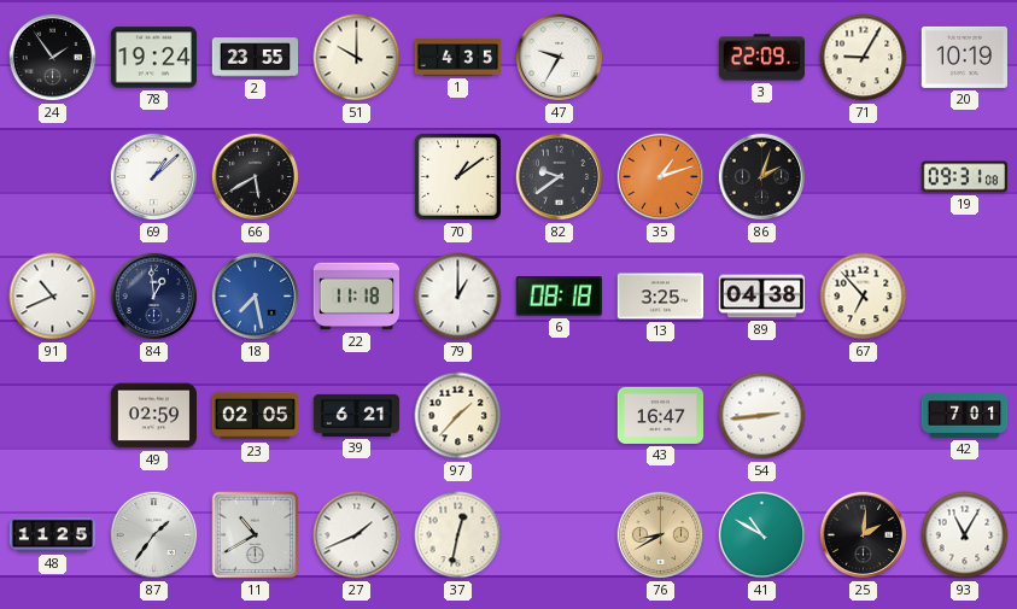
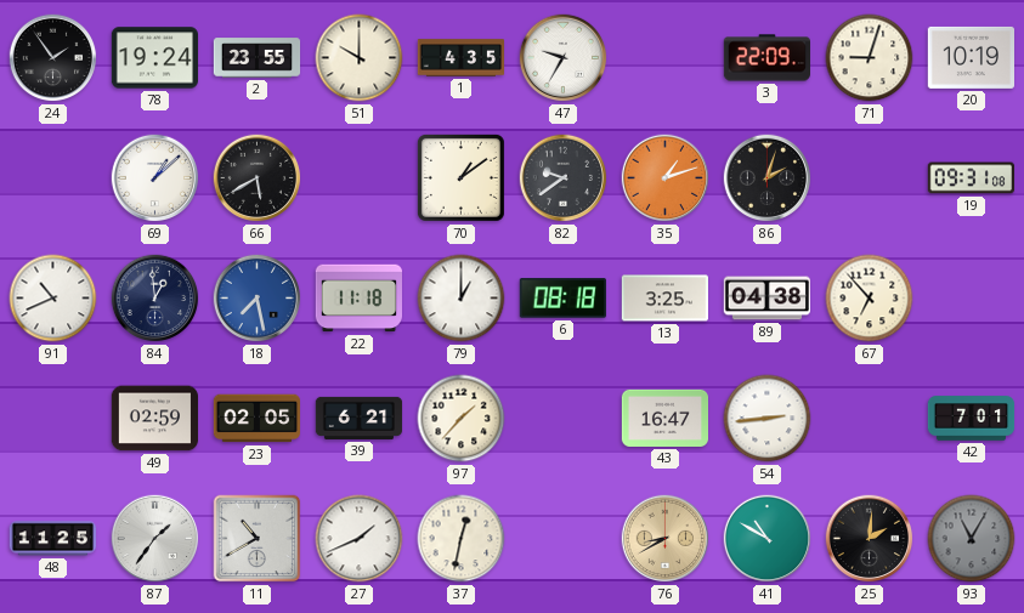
71: 9:05 -> 9:03
93 dial: white -> grey
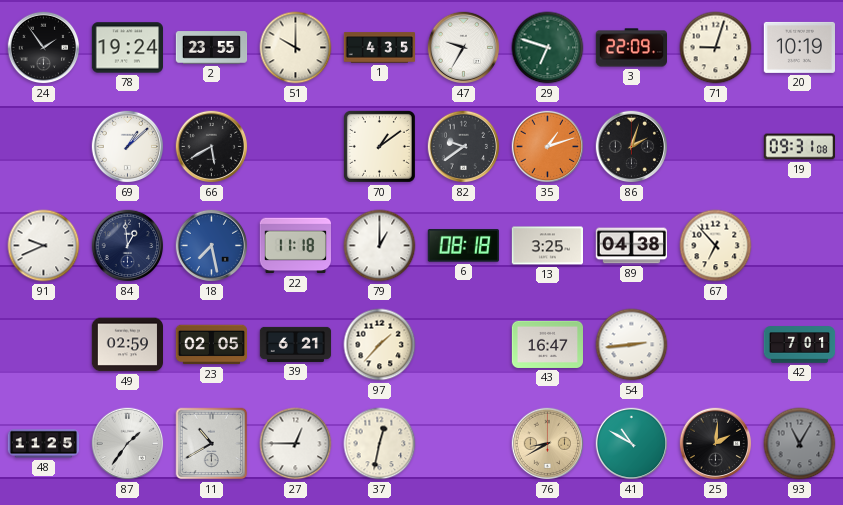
29: none -> 6:48
91: 10:41 -> 9:41
27: 1:41 -> 12:45
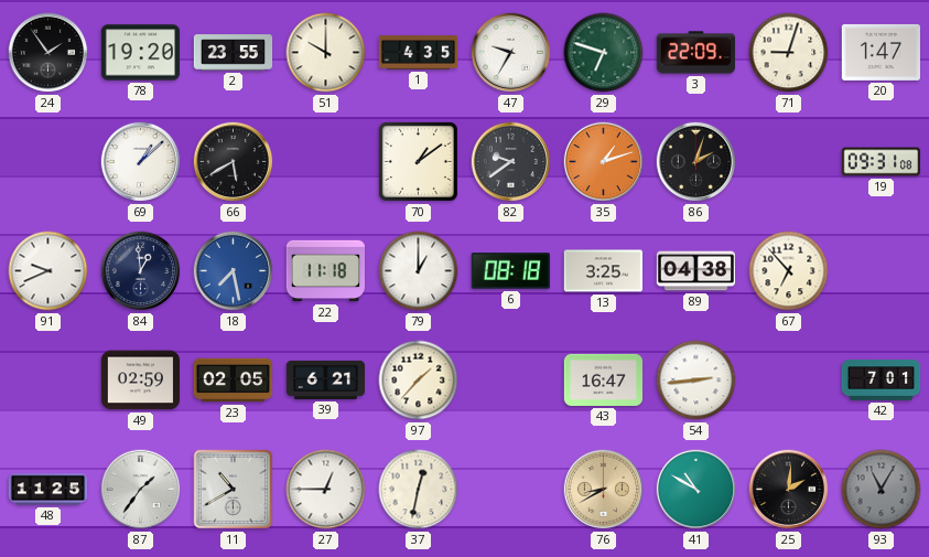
78: 19:24 -> 19:20
20: 10:19 -> 1:47
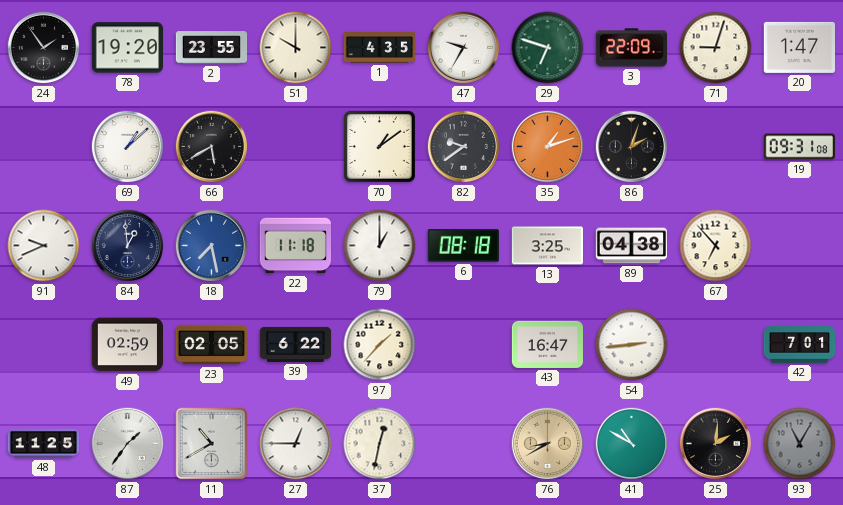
39: 6:21 -> 6:22
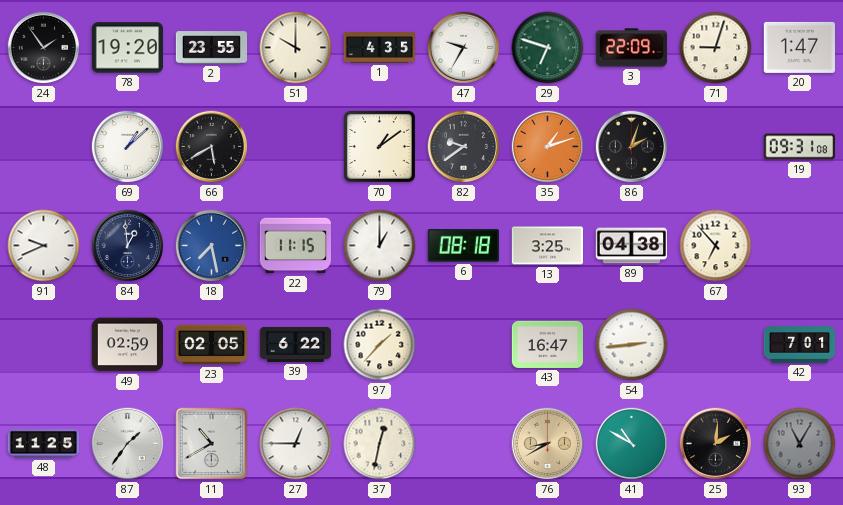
22: 11:18 -> 11:15
